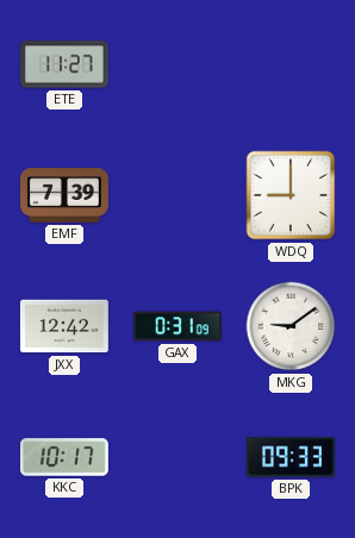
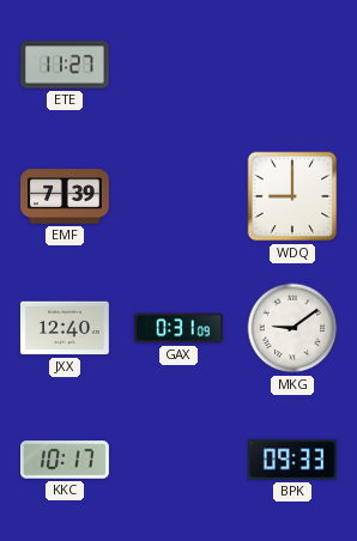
JXX: 12:42 -> 12:40
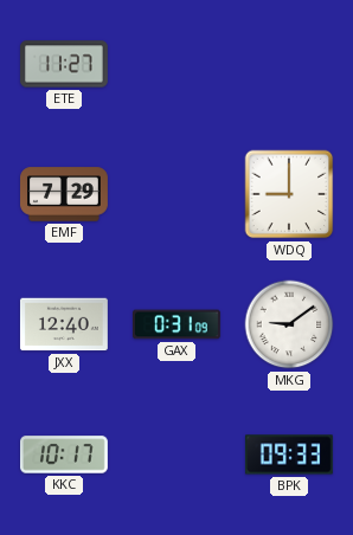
EMF: 7:39 -> 7:29
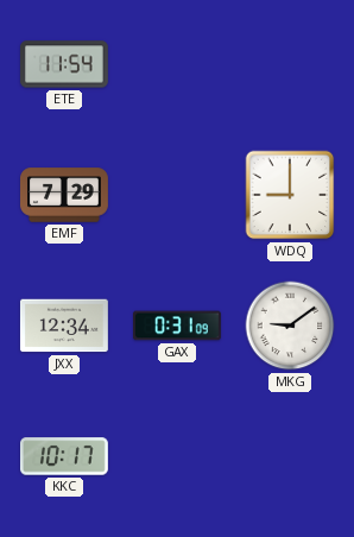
ETE: 11:27 -> 11:54
JXX: 12:40 -> 12:34
BPK: 09:33 -> none
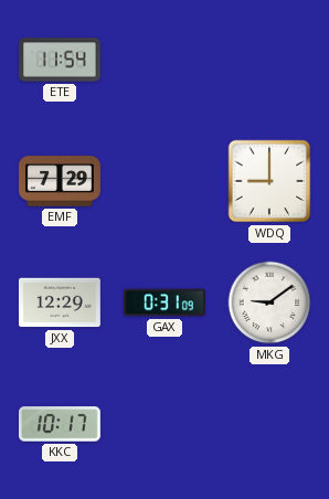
JXX: 12:34 -> 12:29
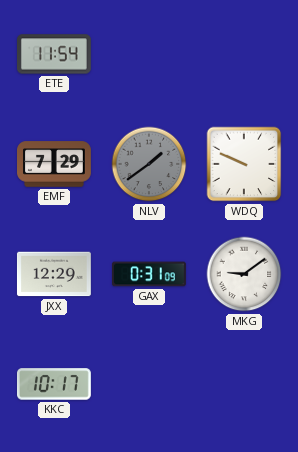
NLV: none -> 1:39
WDQ: 9:00 -> 9:49
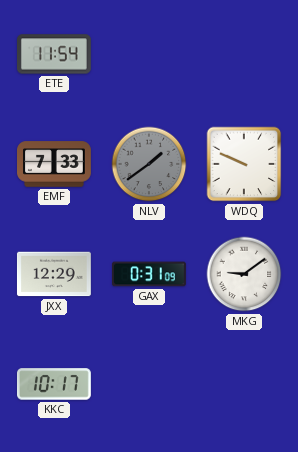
EMF: 7:29 -> 7:33
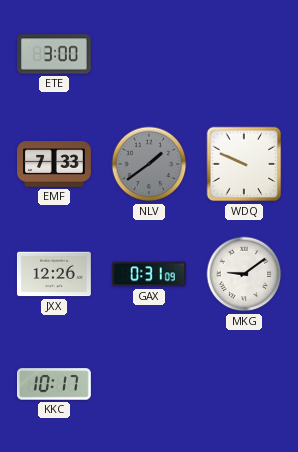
ETE: 11:54 -> 3:00
JXX: 12:29 -> 12:26
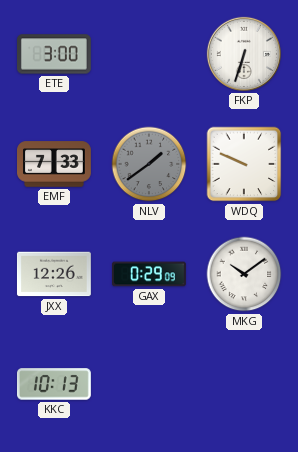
FKP: none -> 6:33
GAX: 0:31 -> 0:29
MKG: 9:09 -> 10:09
KKC: 10:17 -> 10:13
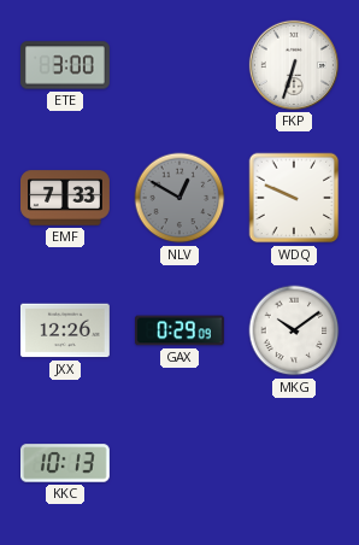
NLV: 1:39 -> 12:50
